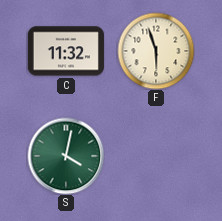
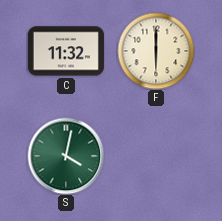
F: 5:57 -> 6:00
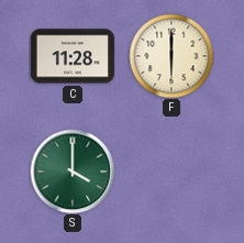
C: 11:32 -> 11:28
S: 4:02 -> 4:00
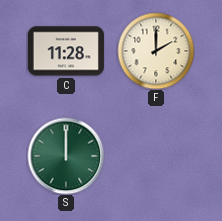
F: 6:00 -> 2:00
S: 4:00 -> 12:00
